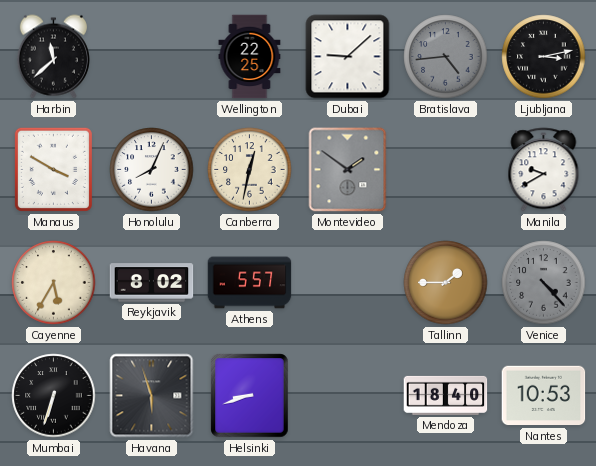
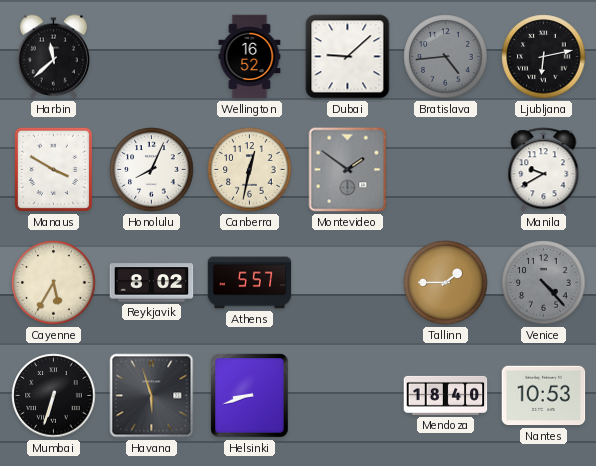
Wellington: 22:25 -> 16:52
Ljubljana: 3:13 -> 6:13
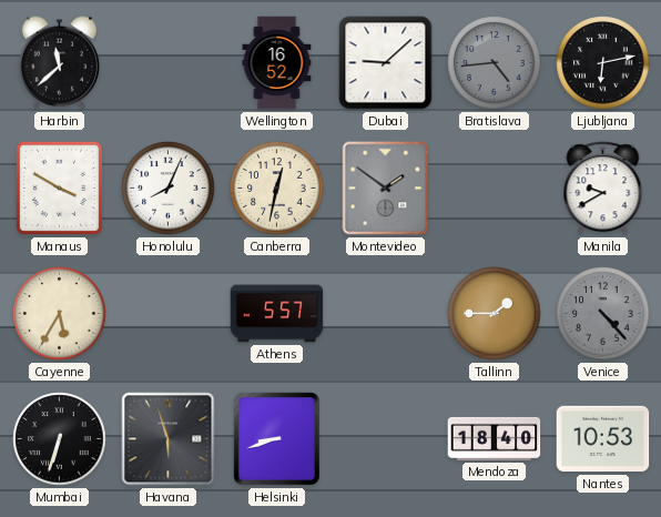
Reykjavik: 8:02 -> none
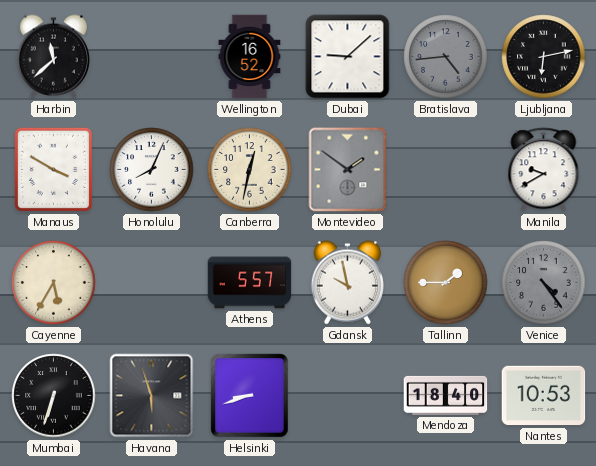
Gdansk: none -> 9:58
Venice: 4:23 -> 4:24
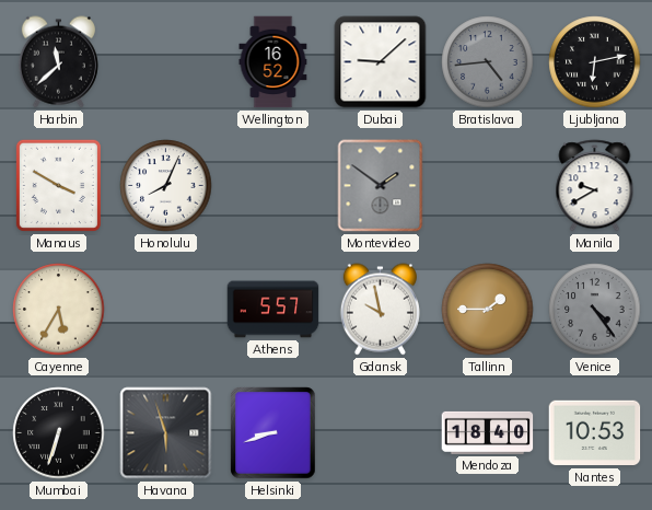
Canberra: 12:32 -> none
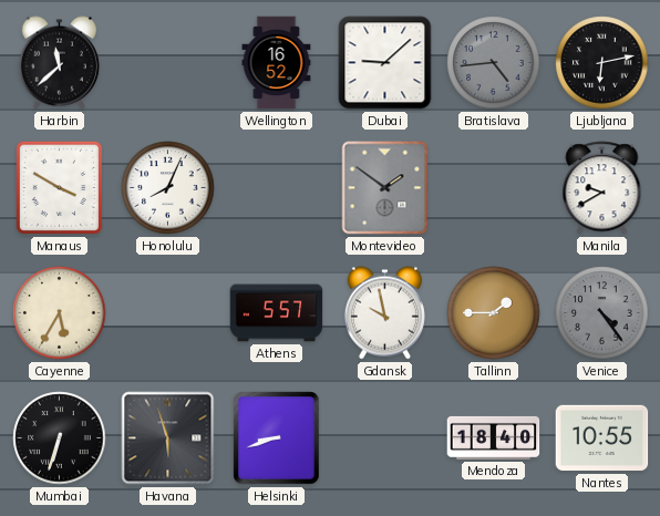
Nantes: 10:53 -> 10:55
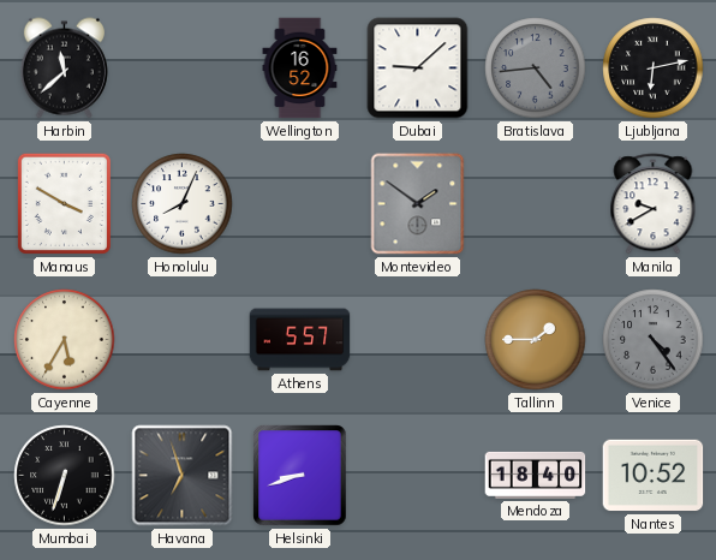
Gdansk: 9:58 -> none
Havana: 5:57 -> 6:57
Nantes: 10:55 -> 10:52
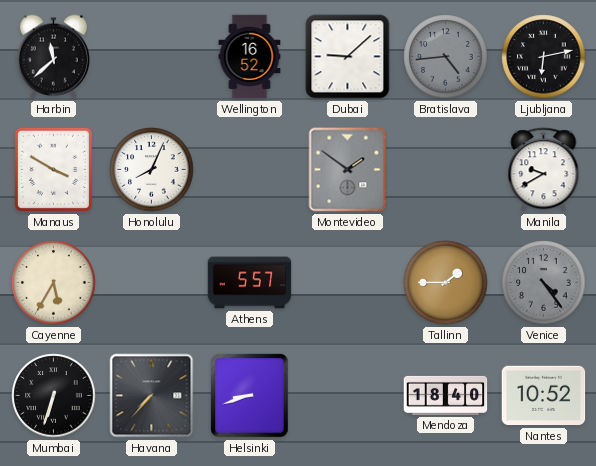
Havana: 6:57 -> 7:37
